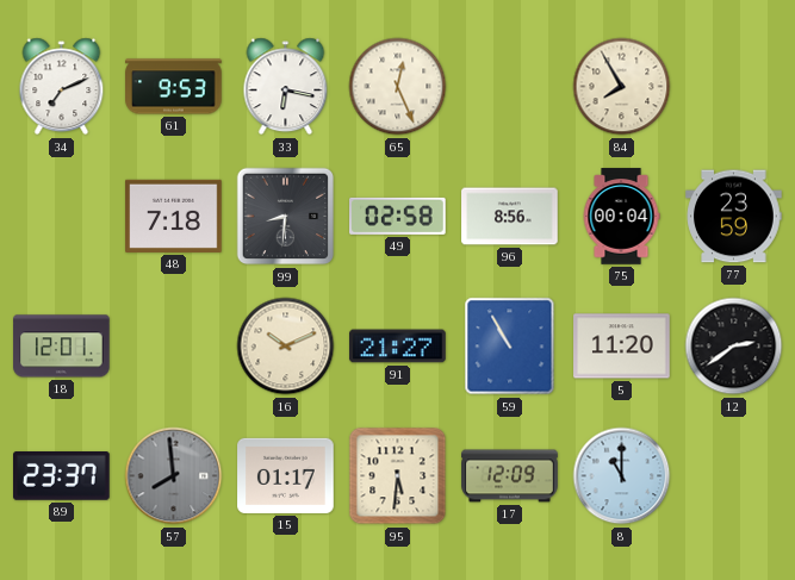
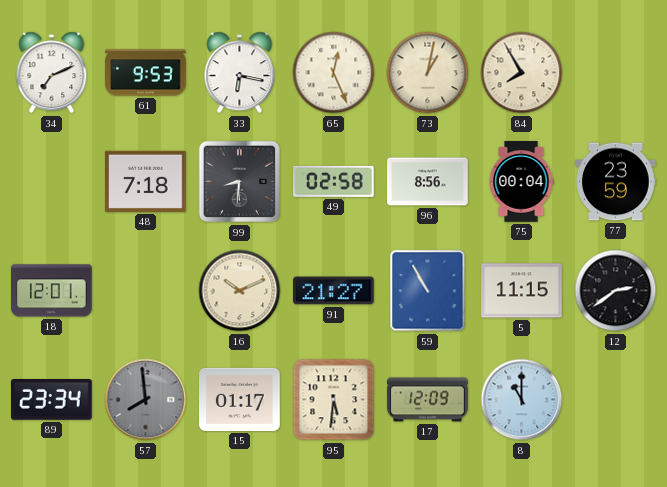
73: none -> 1:02
5: 11:20 -> 11:15
89: 23:37 -> 23:34
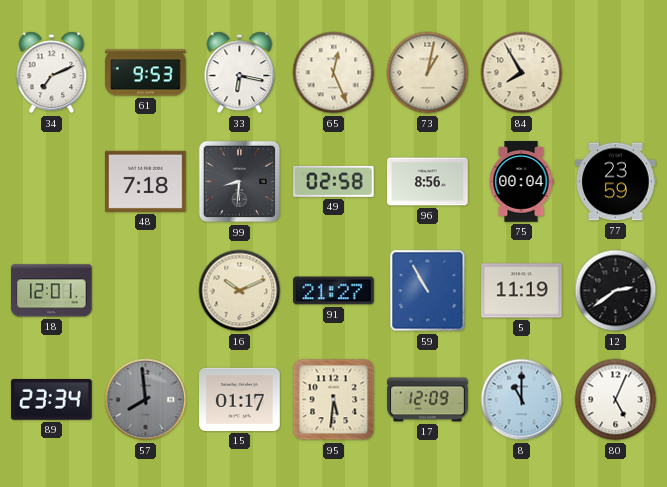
5: 11:15 -> 11:19
80: none -> 5:04
